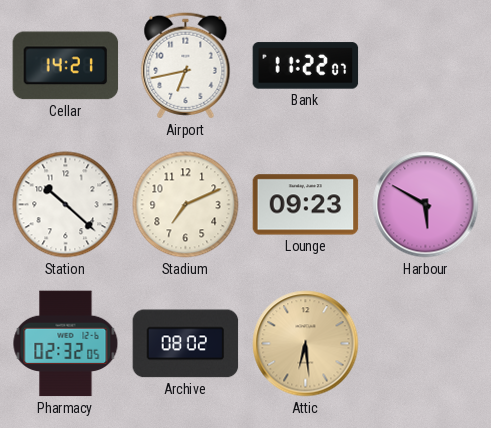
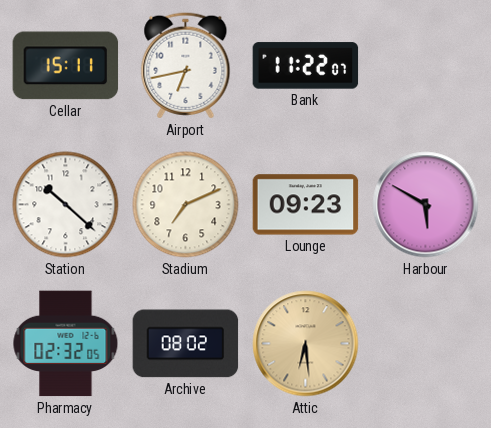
Cellar: 14:21 -> 15:11
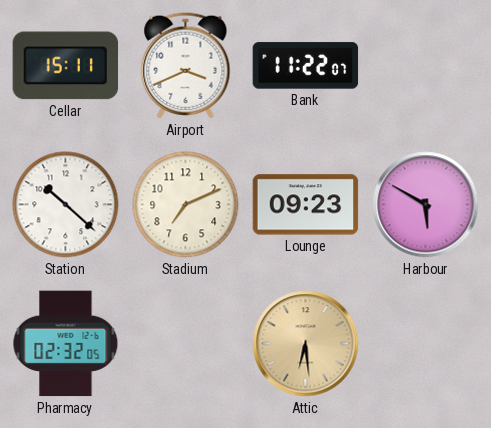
Airport: 6:43 -> 3:41
Archive: 08:02 -> none
